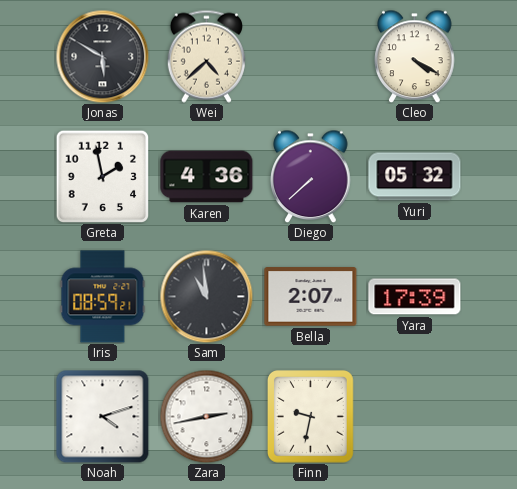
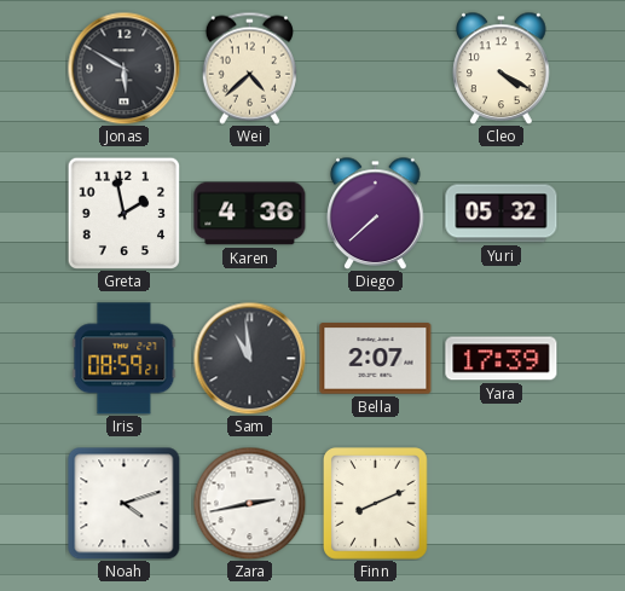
Finn: 9:32 -> 8:11
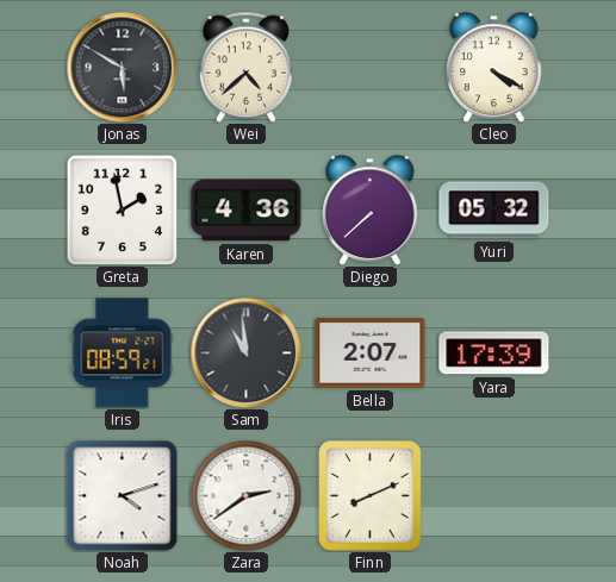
Zara: 2:43 -> 2:39
